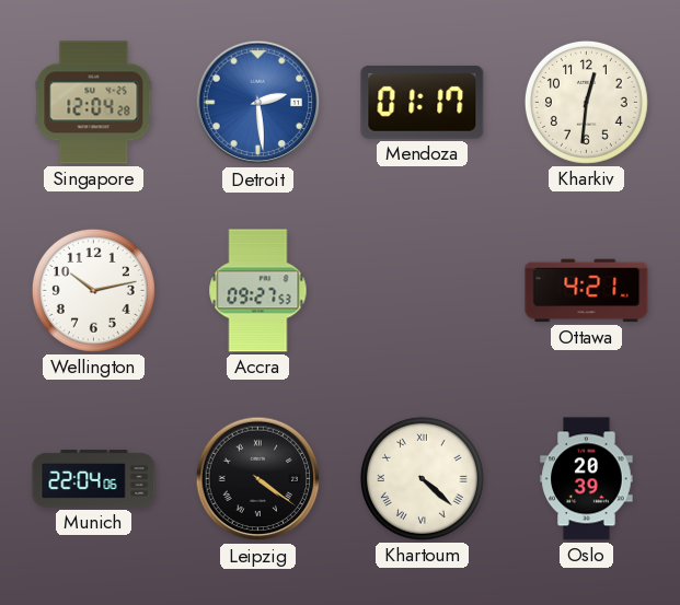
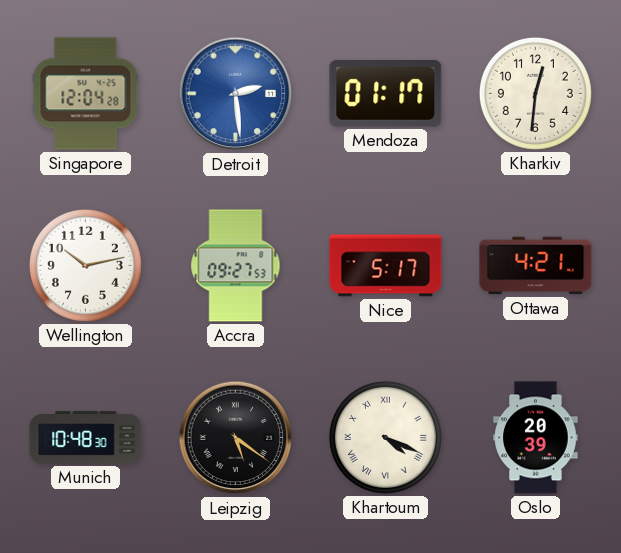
Nice: none -> 5:17
Munich: 22:04 -> 10:48
Leipzig: 4:21 -> 5:21
Khartoum: 4:22 -> 4:19
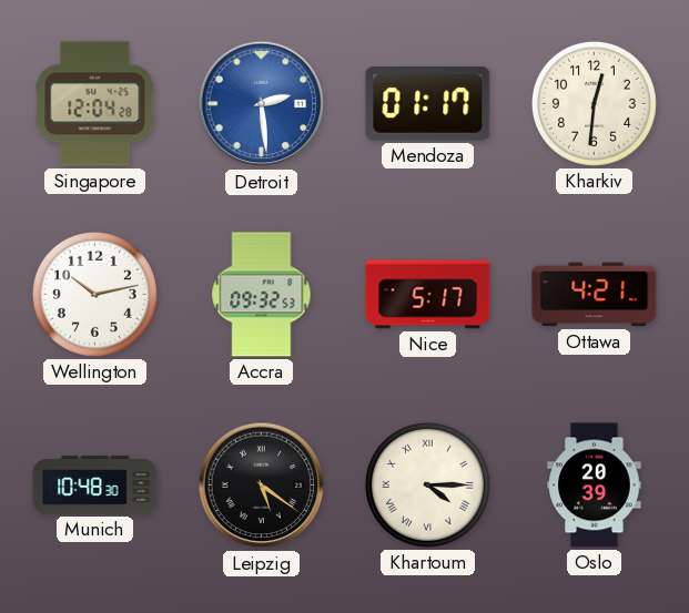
Accra: 09:27 -> 09:32
Khartoum: 4:19 -> 4:15
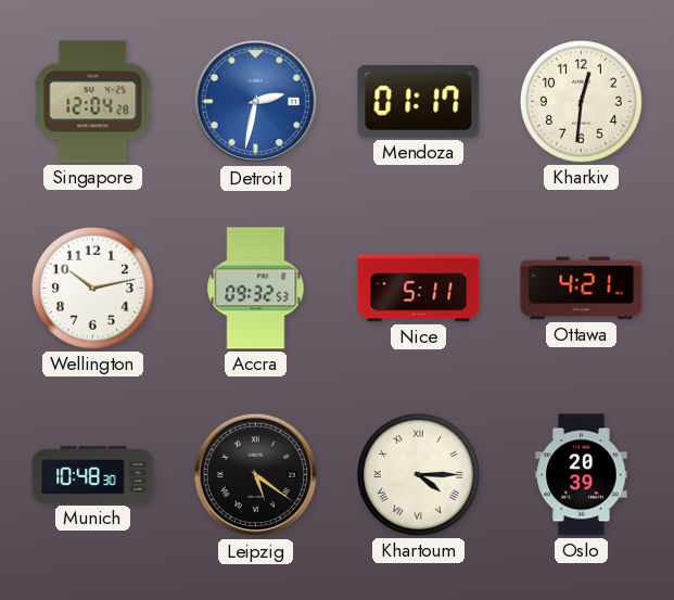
Detroit: 2:29 -> 2:32
Nice: 5:17 -> 5:11
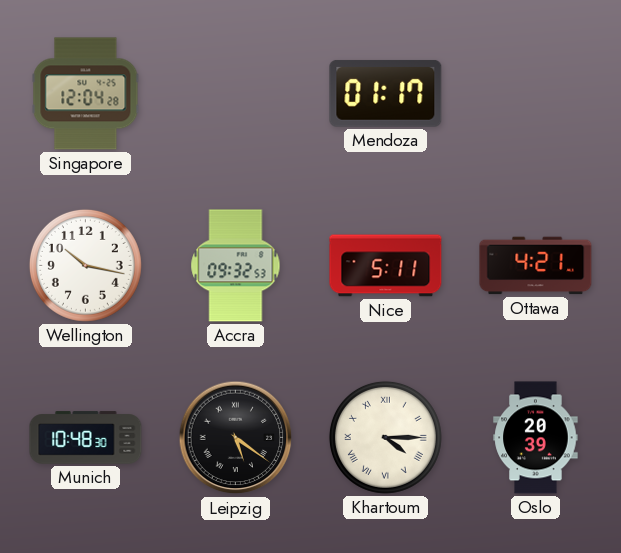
Detroit: 2:32 -> none
Kharkiv: 12:31 -> none
Wellington: 10:13 -> 10:17
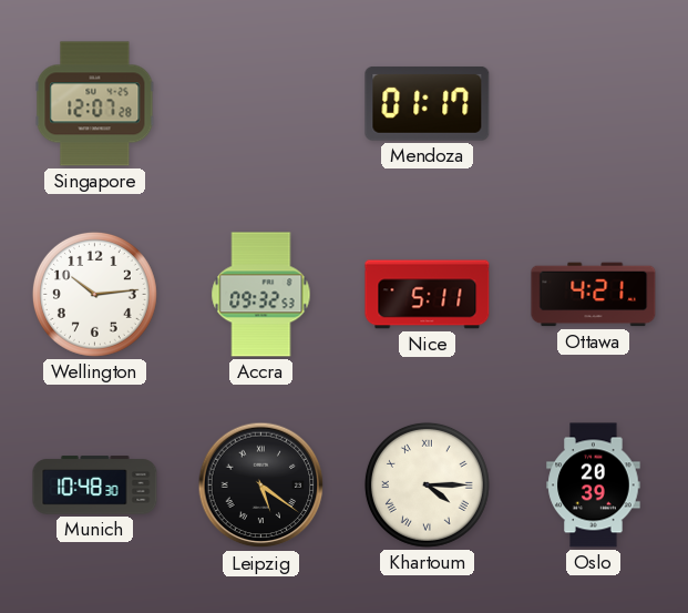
Singapore: 12:04 -> 12:07
Wellington: 10:17 -> 10:14
